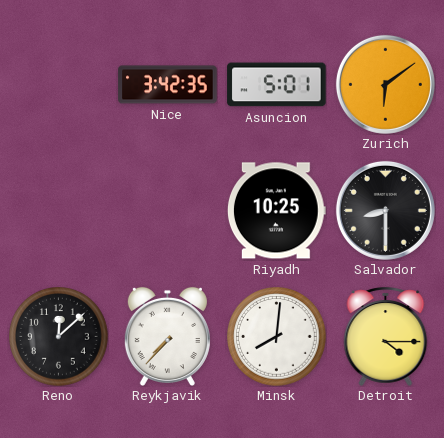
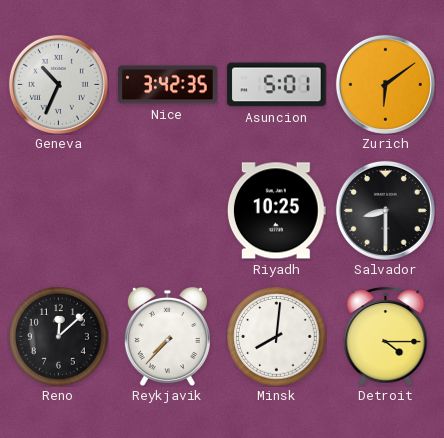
Geneva: none -> 10:34
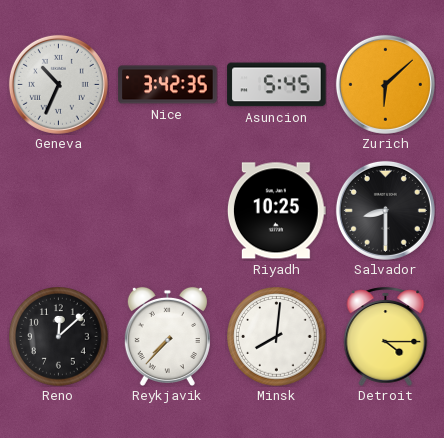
Asuncion: 5:01 -> 5:45
Zurich: 6:09 -> 6:08
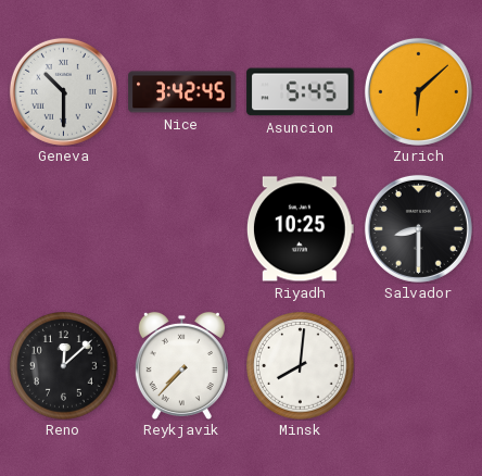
Geneva: 10:34 -> 10:30
Nice: 3:42:35 -> 3:42:45
Detroit: 4:15 -> none
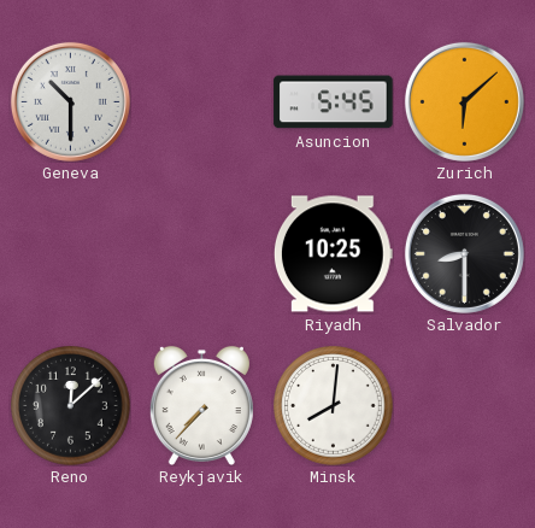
Nice: 3:42 -> none
